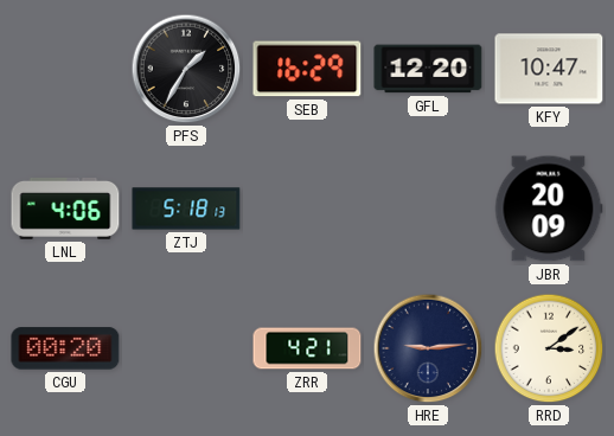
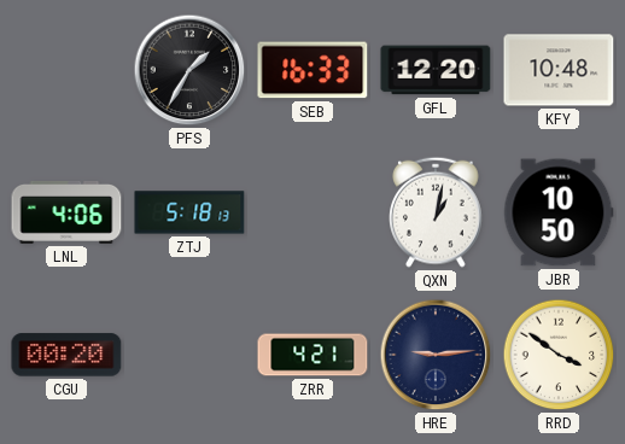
SEB: 16:29 -> 16:33
KFY: 10:47 -> 10:48
QXN: none -> 1:02
JBR: 20:09 -> 10:50
RRD: 3:09 -> 3:51
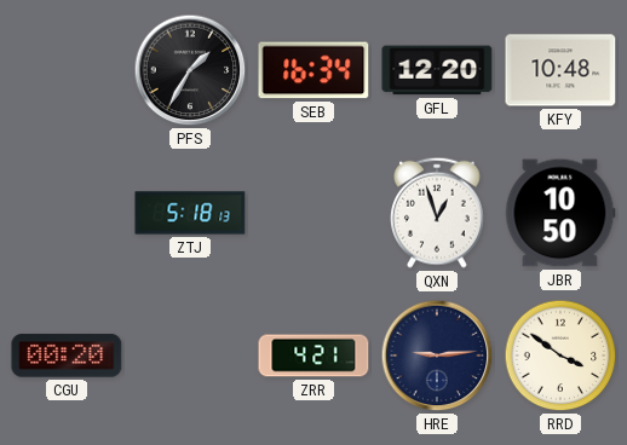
SEB: 16:33 -> 16:34
LNL: 4:06 -> none
QXN: 1:02 -> 12:57
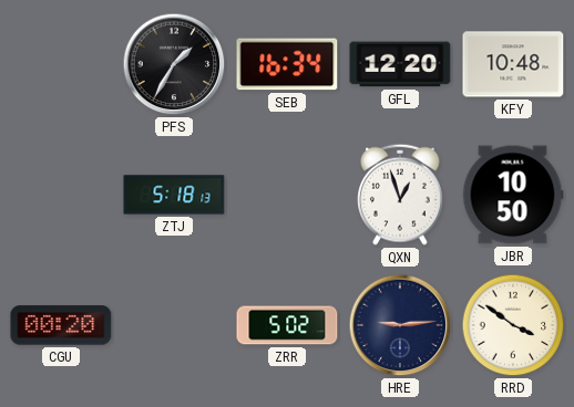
ZRR: 4:21 -> 5:02
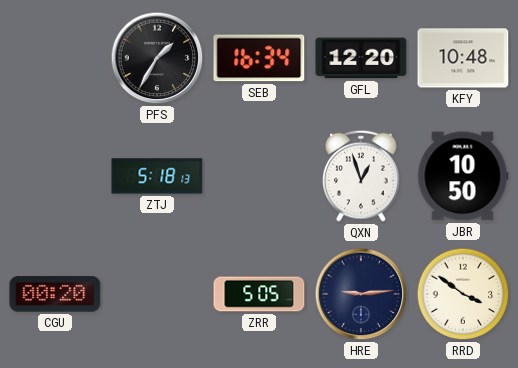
ZRR: 5:02 -> 5:05
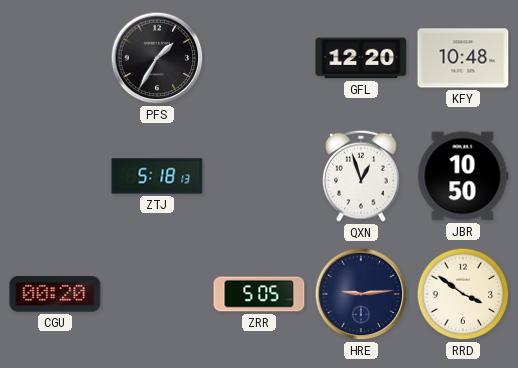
SEB: 16:34 -> none
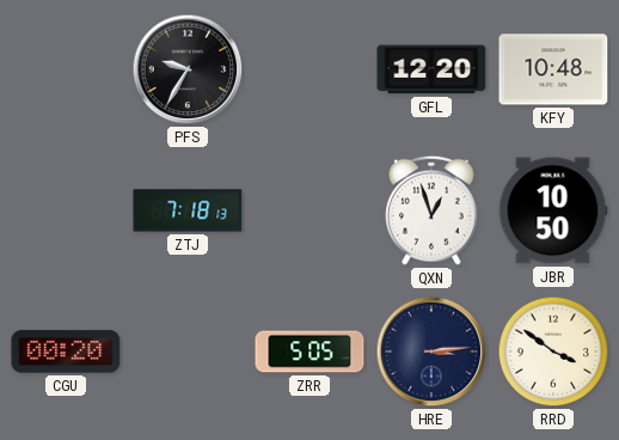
PFS: 1:35 -> 9:35
ZTJ: 5:18 -> 7:18
HRE: 9:14 -> 3:14
